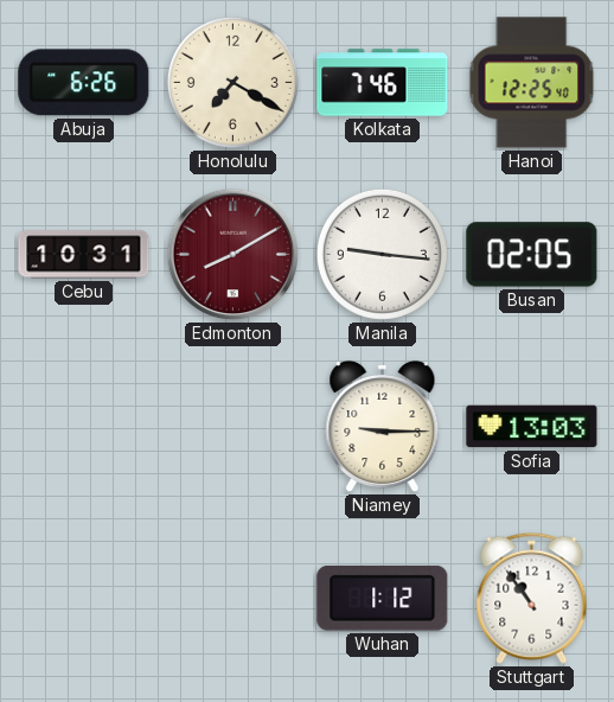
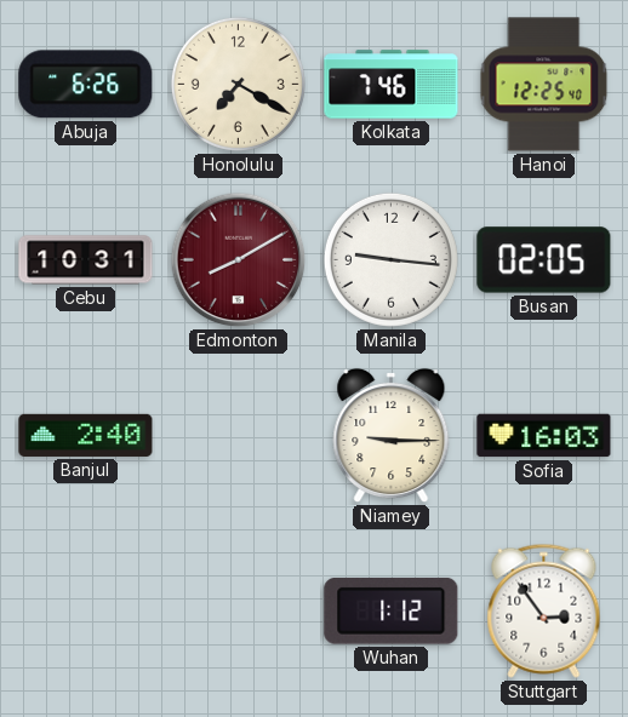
Banjul: none -> 2:40
Sofia: 13:03 -> 16:03
Stuttgart: 10:54 -> 2:54
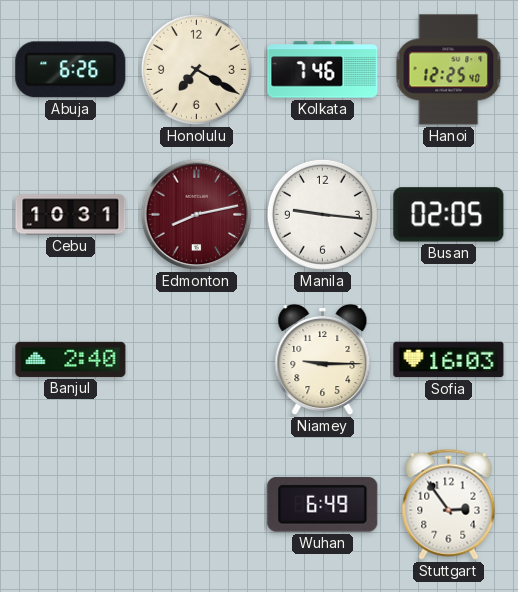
Edmonton: 8:10 -> 8:13
Wuhan: 1:12 -> 6:49
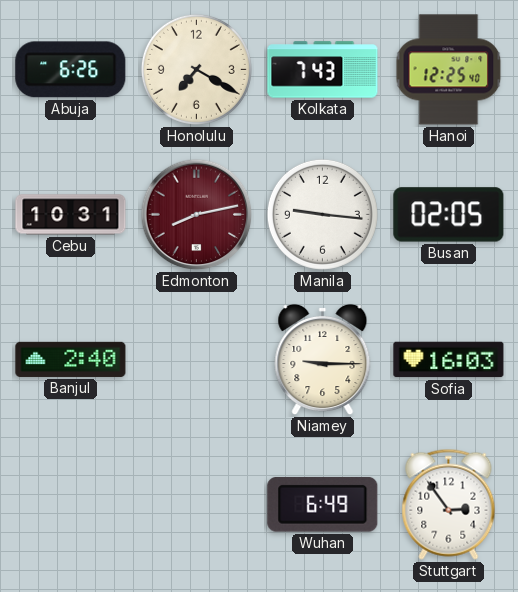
Kolkata: 7:46 -> 7:43
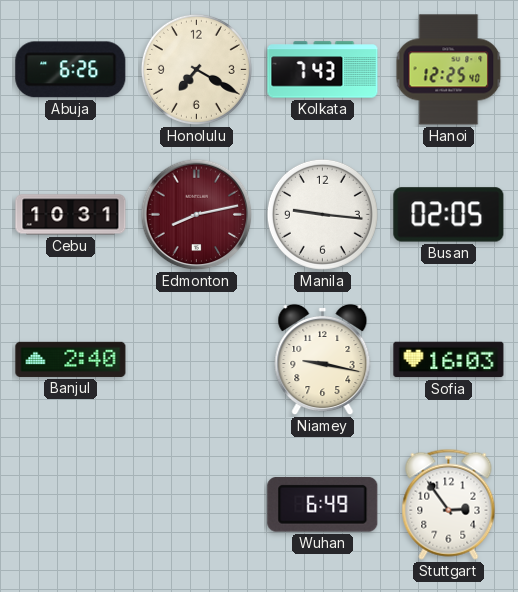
Niamey: 9:15 -> 9:17
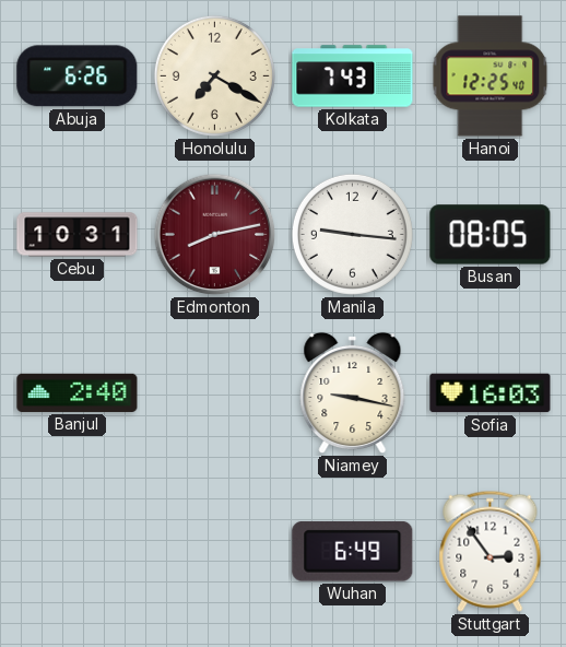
Busan: 02:05 -> 08:05
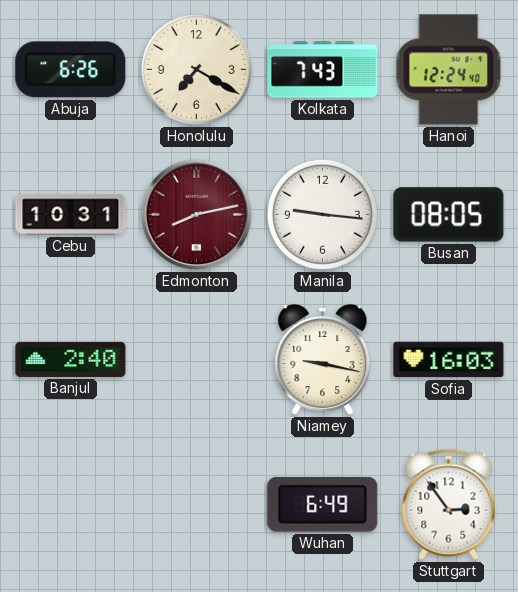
Hanoi: 12:25 -> 12:24
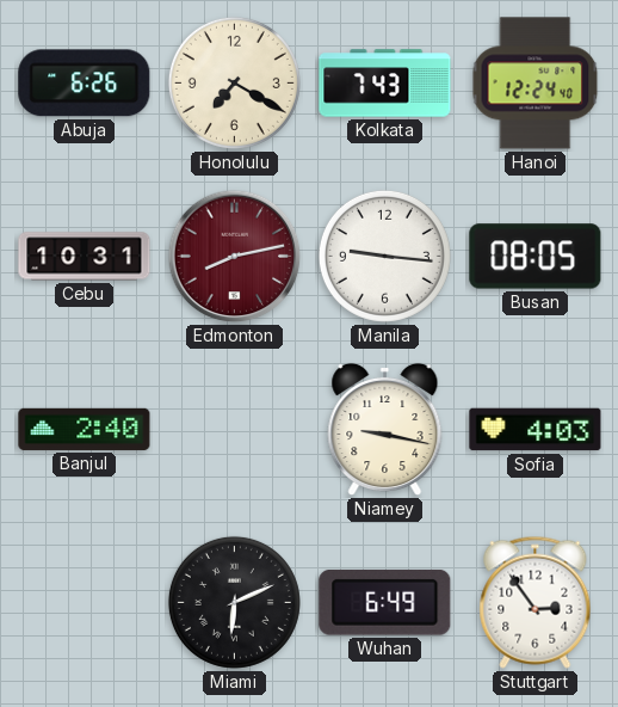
Sofia: 16:03 -> 4:03
Miami: none -> 6:11
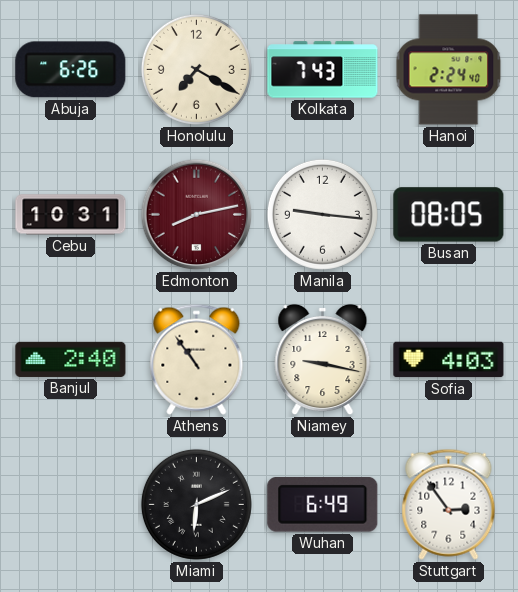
Hanoi: 12:24 -> 2:24
Athens: none -> 10:54
